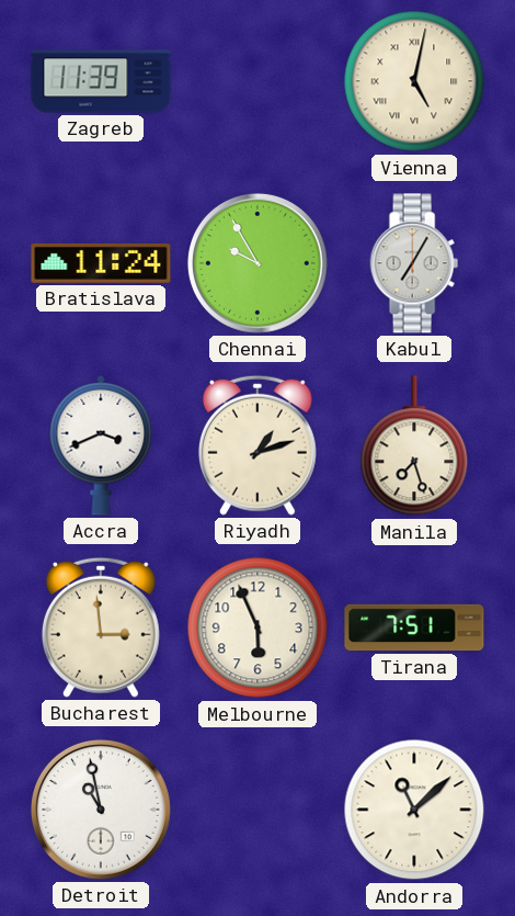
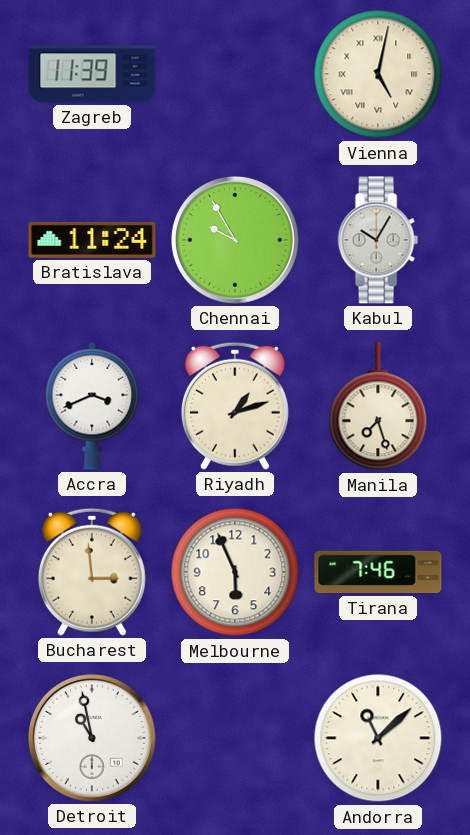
Kabul: 7:05 -> 10:05
Tirana: 7:51 -> 7:46
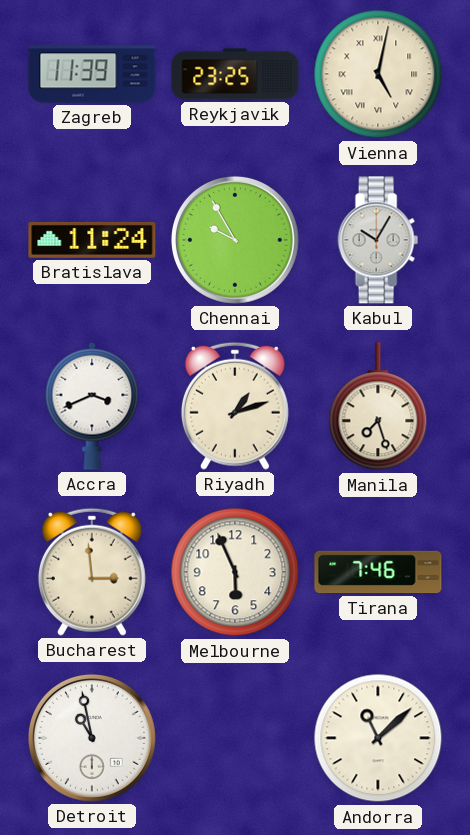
Reykjavik: none -> 23:25
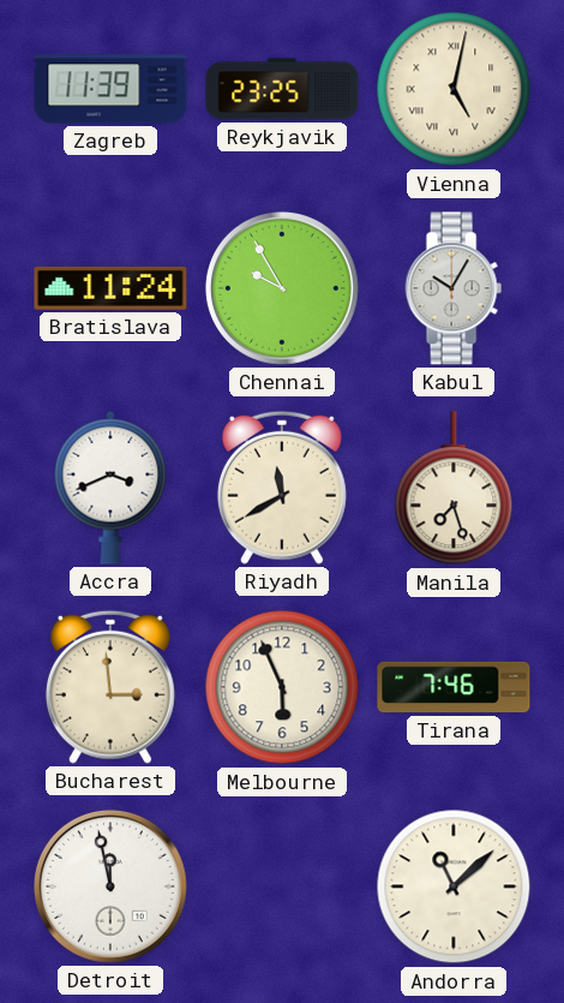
Riyadh: 1:12 -> 11:40
Detroit: 10:58 -> 11:58
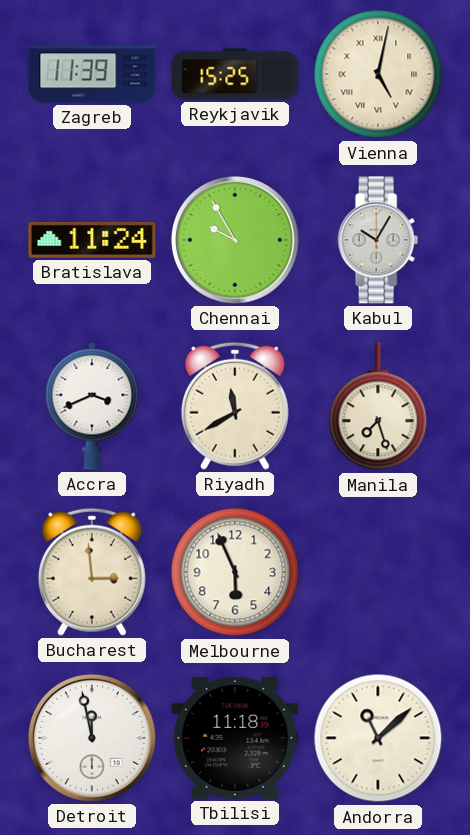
Reykjavik: 23:25 -> 15:25
Tirana: 7:46 -> none
Tbilisi: none -> 11:18
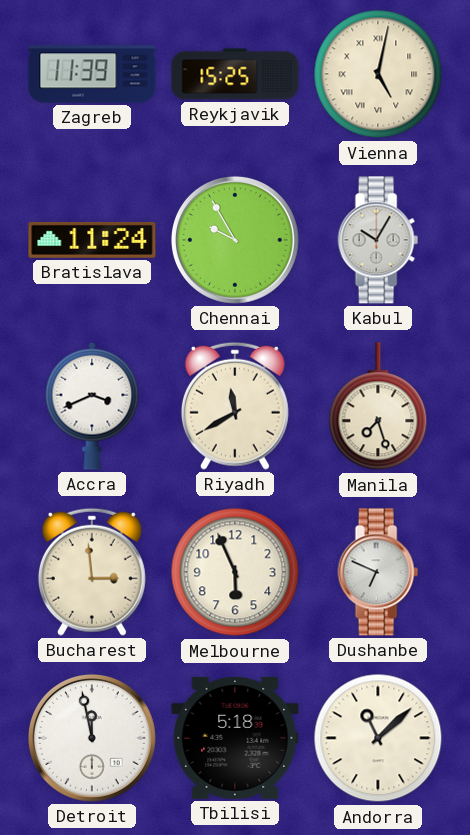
Dushanbe: none -> 6:49
Tbilisi: 11:18 -> 5:18
